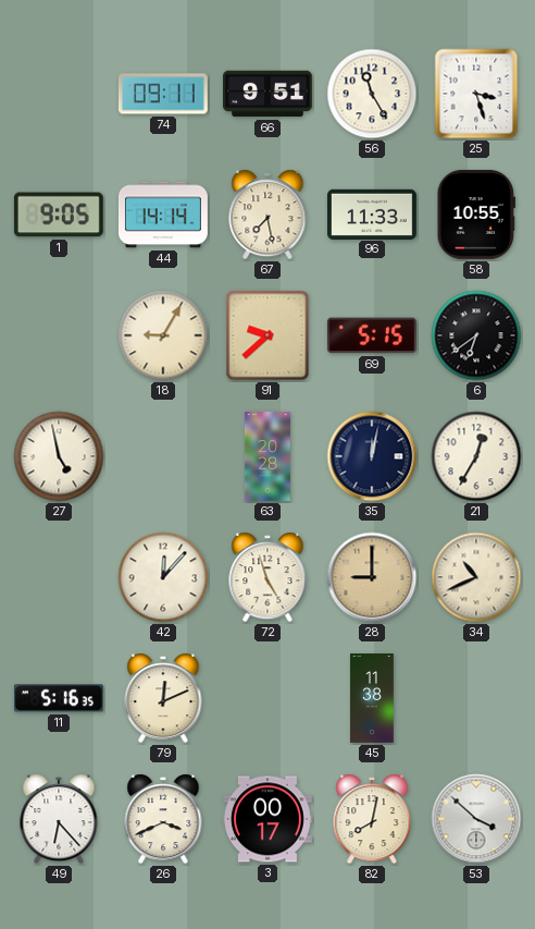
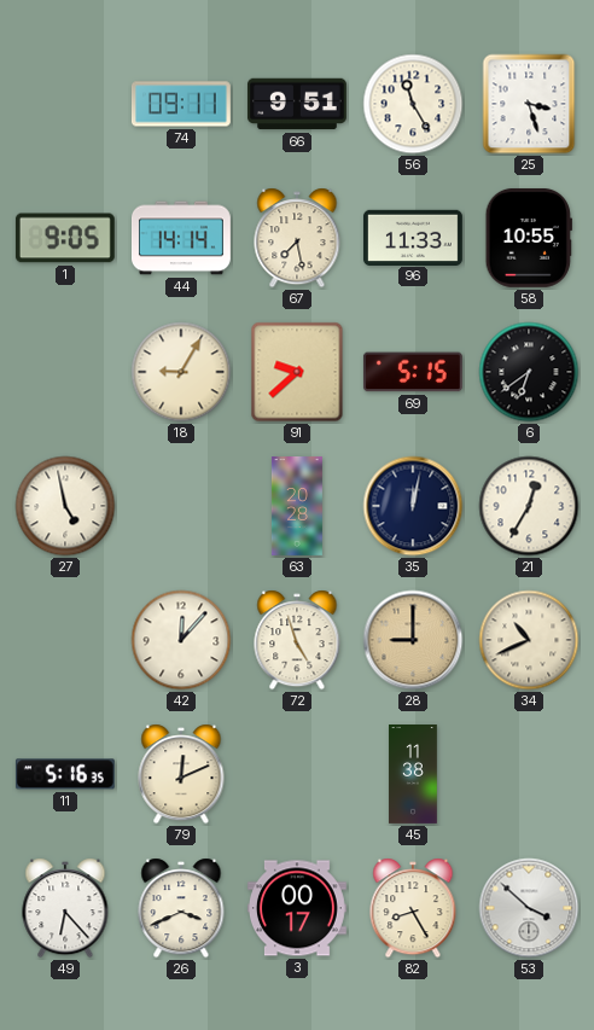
82: 8:02 -> 8:25
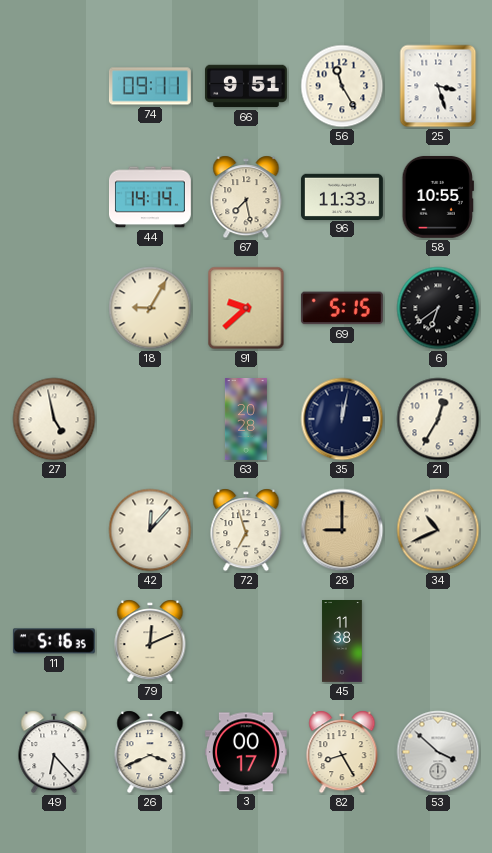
1: 9:05 -> none
72: 4:57 -> 6:57
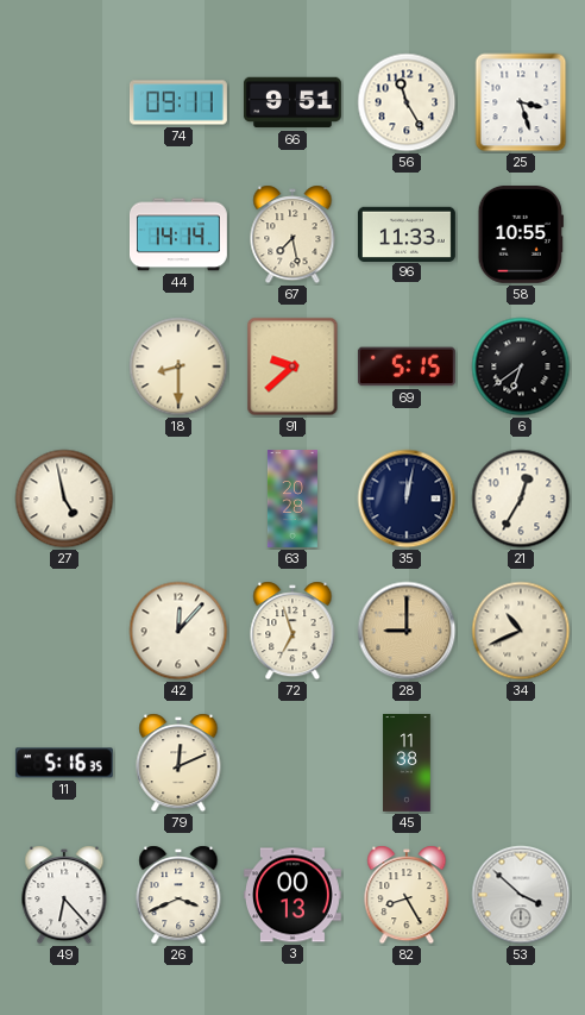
18: 9:05 -> 8:30
3: 00:17 -> 00:13
